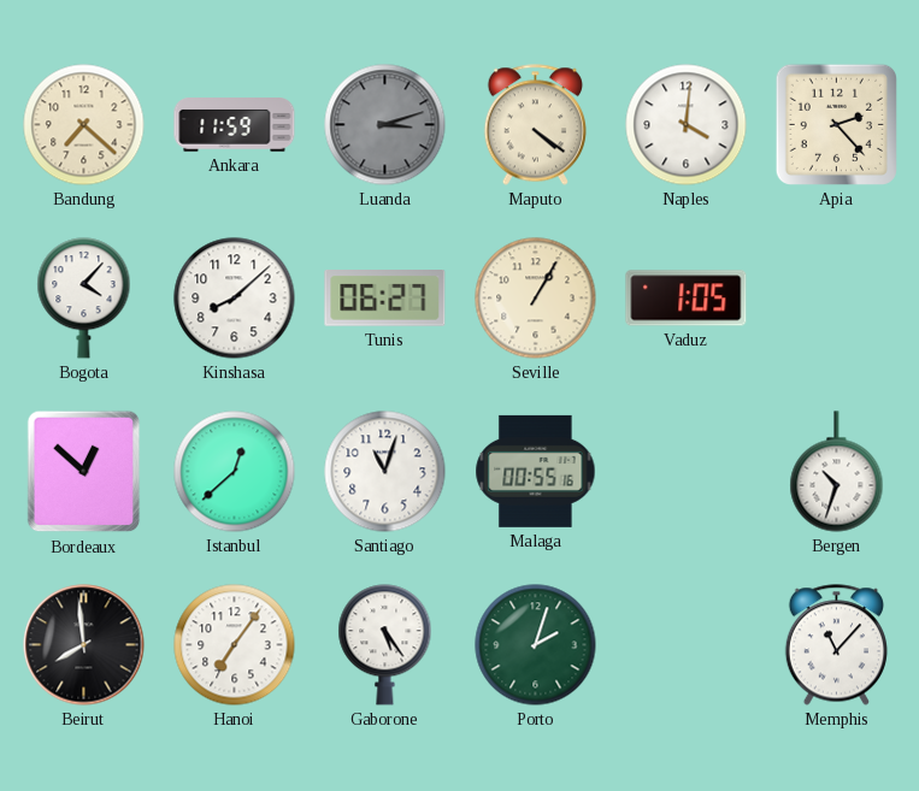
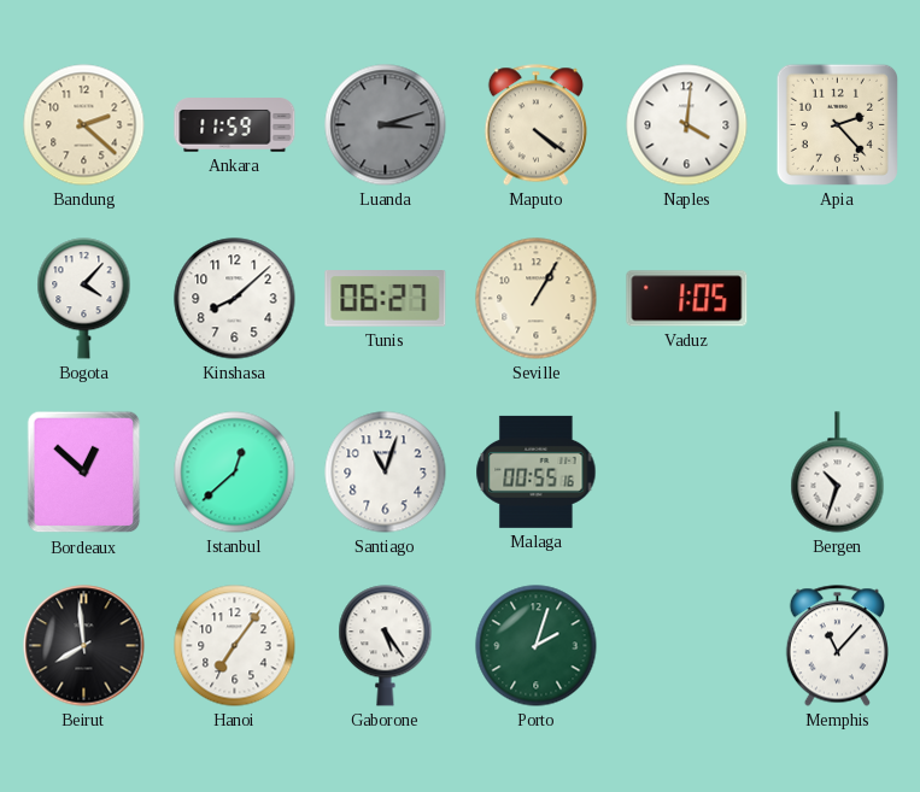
Bandung: 7:22 -> 2:22
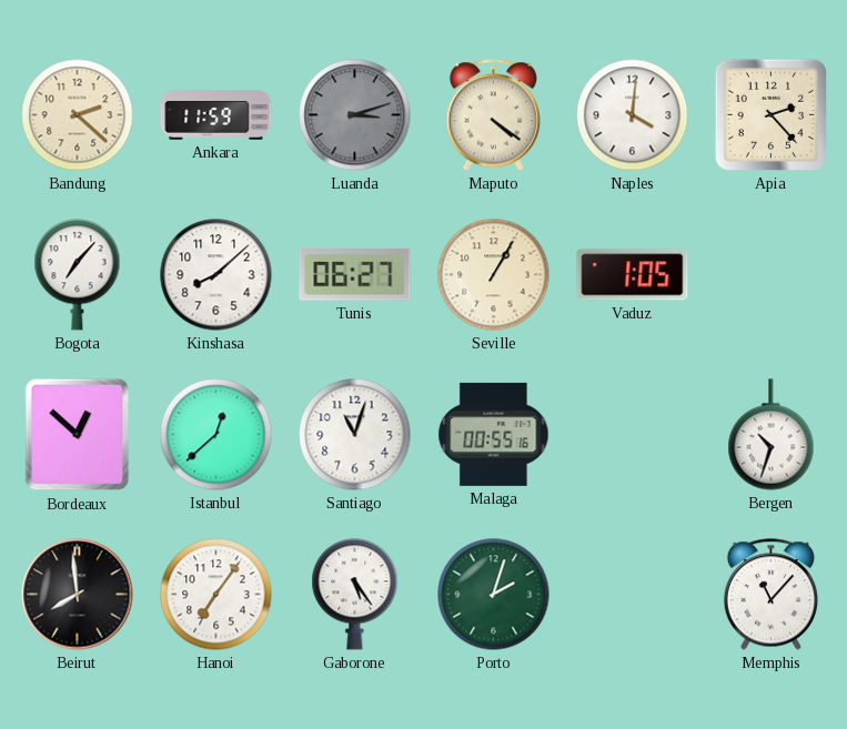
Bogota: 4:07 -> 7:07
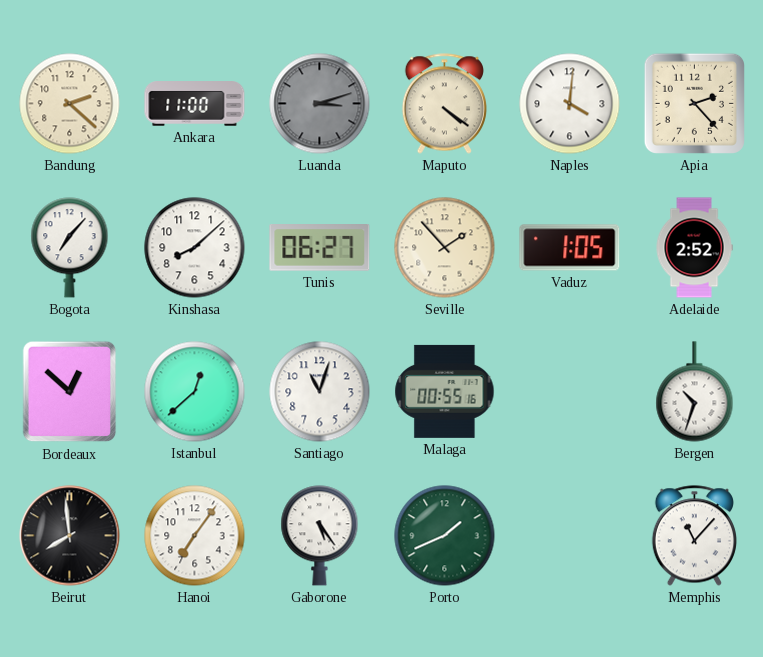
Ankara: 11:59 -> 11:00
Seville: 1:05 -> 1:53
Adelaide: none -> 2:52
Porto: 2:03 -> 1:41
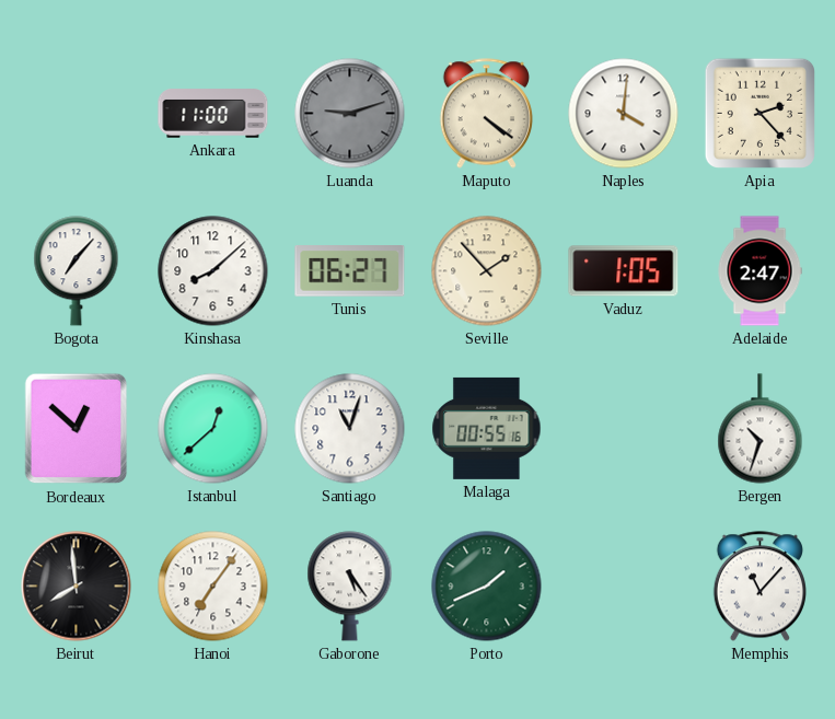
Bandung: 2:22 -> none
Luanda: 3:12 -> 9:12
Adelaide: 2:52 -> 2:47
